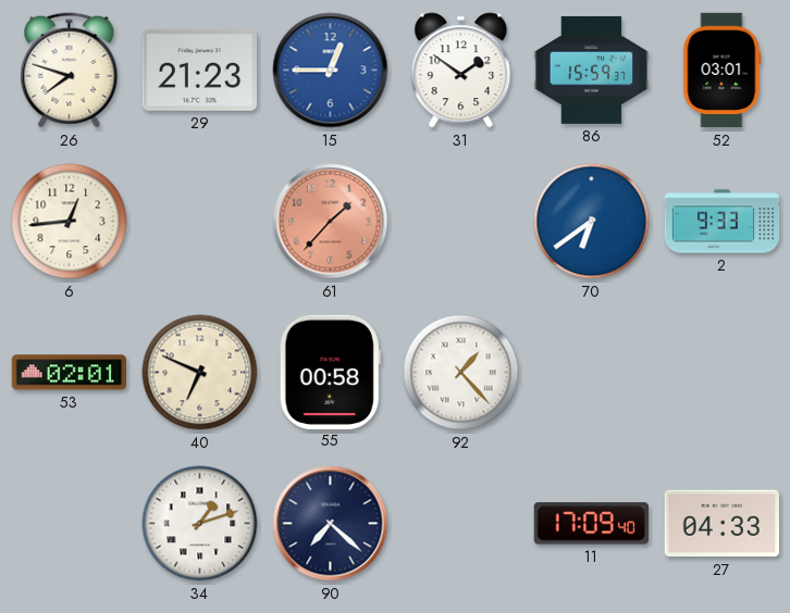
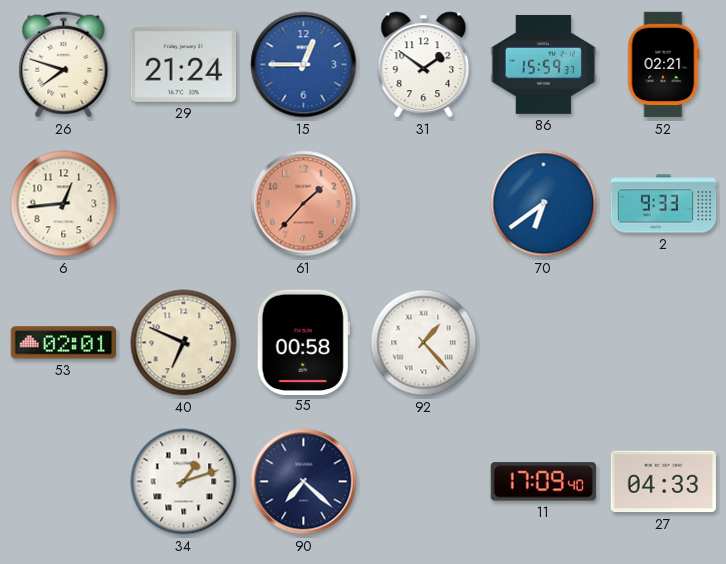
29: 21:23 -> 21:24
52: 03:01 -> 02:21
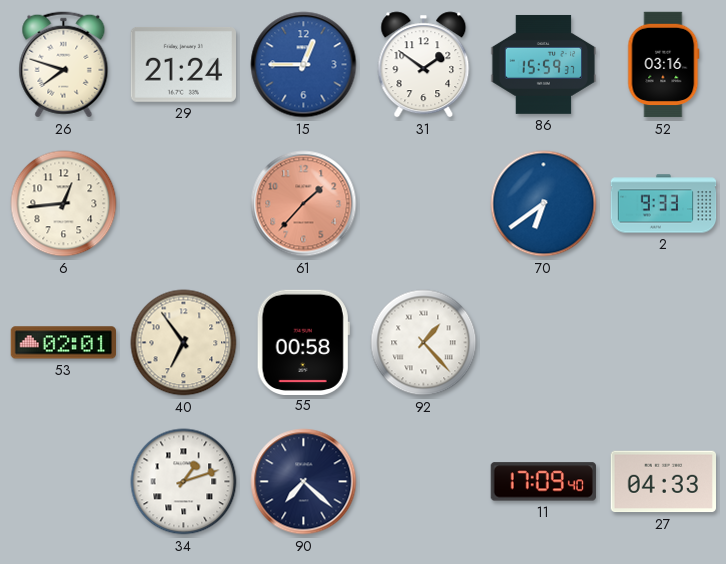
52: 02:21 -> 03:16
40: 6:49 -> 6:54
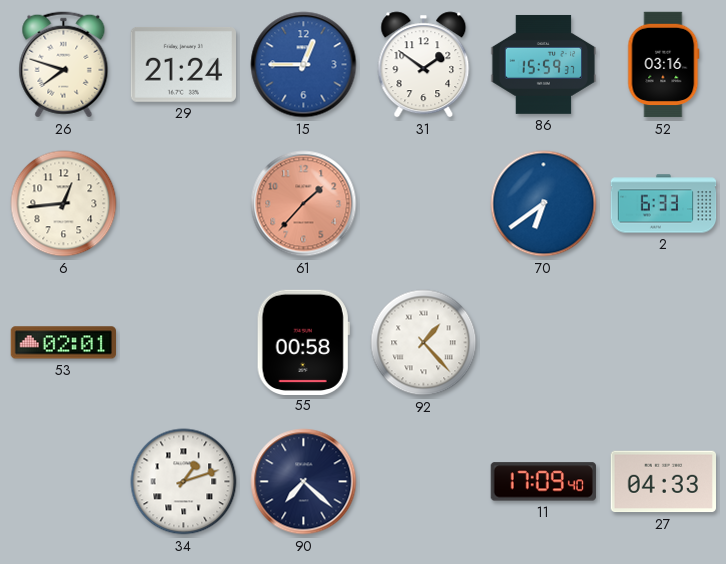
2: 9:33 -> 6:33
40: 6:54 -> none
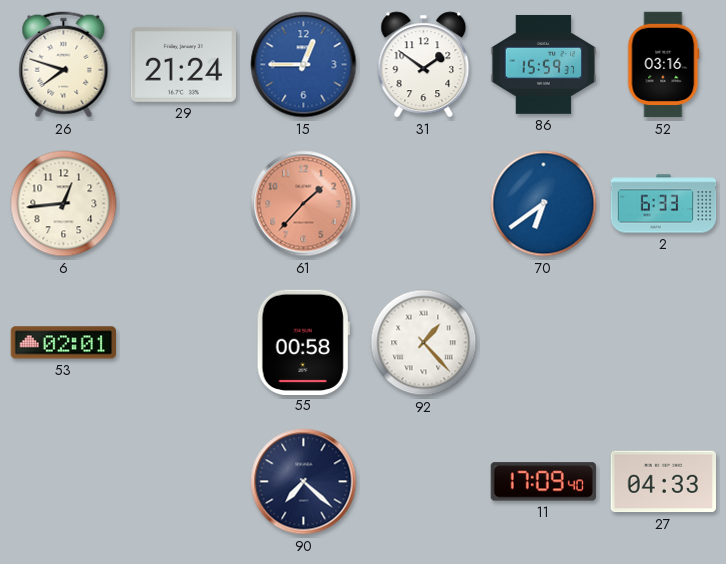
34: 1:12 -> none
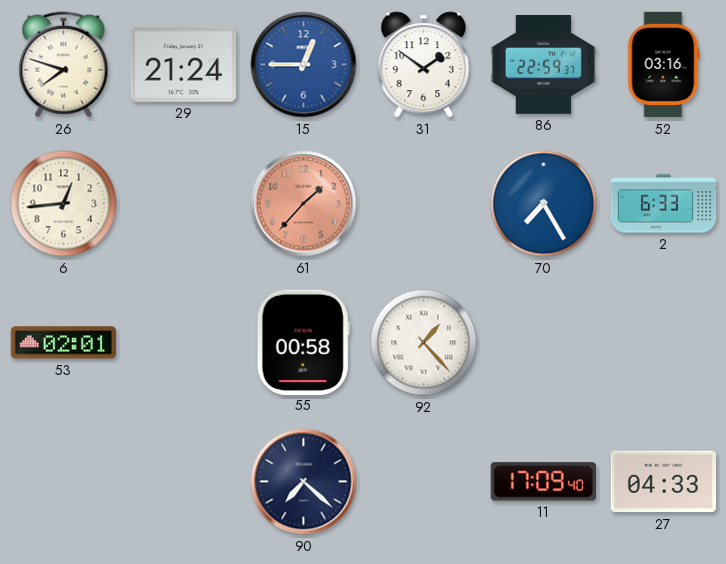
86: 15:59 -> 22:59
70: 6:39 -> 7:25
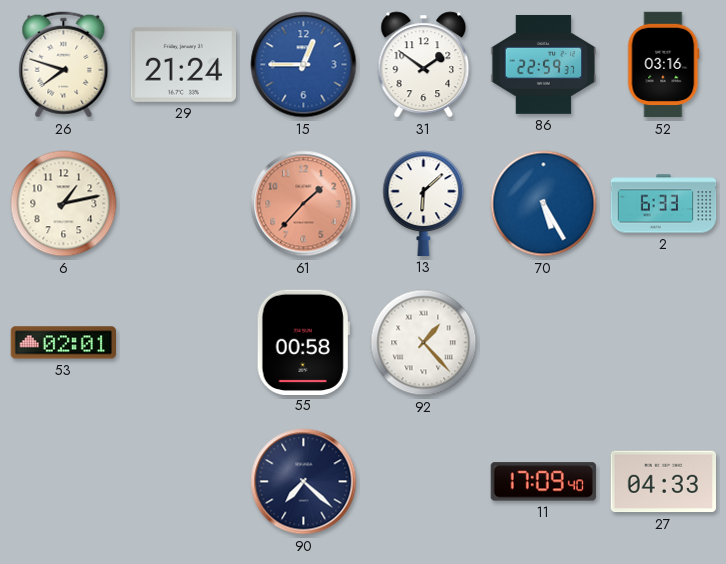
6: 12:44 -> 1:13
13: none -> 6:08
70: 7:25 -> 5:25
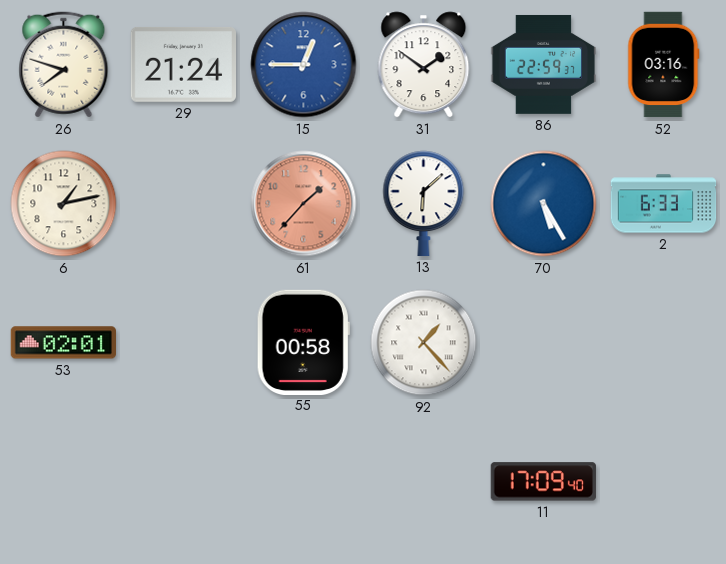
90: 7:22 -> none
27: 04:33 -> none
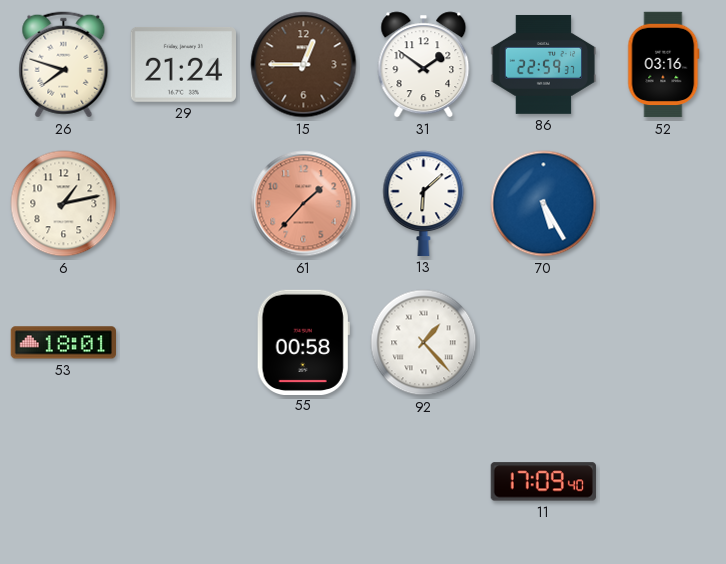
15 dial: blue -> brown
2: 6:33 -> none
53: 02:01 -> 18:01
